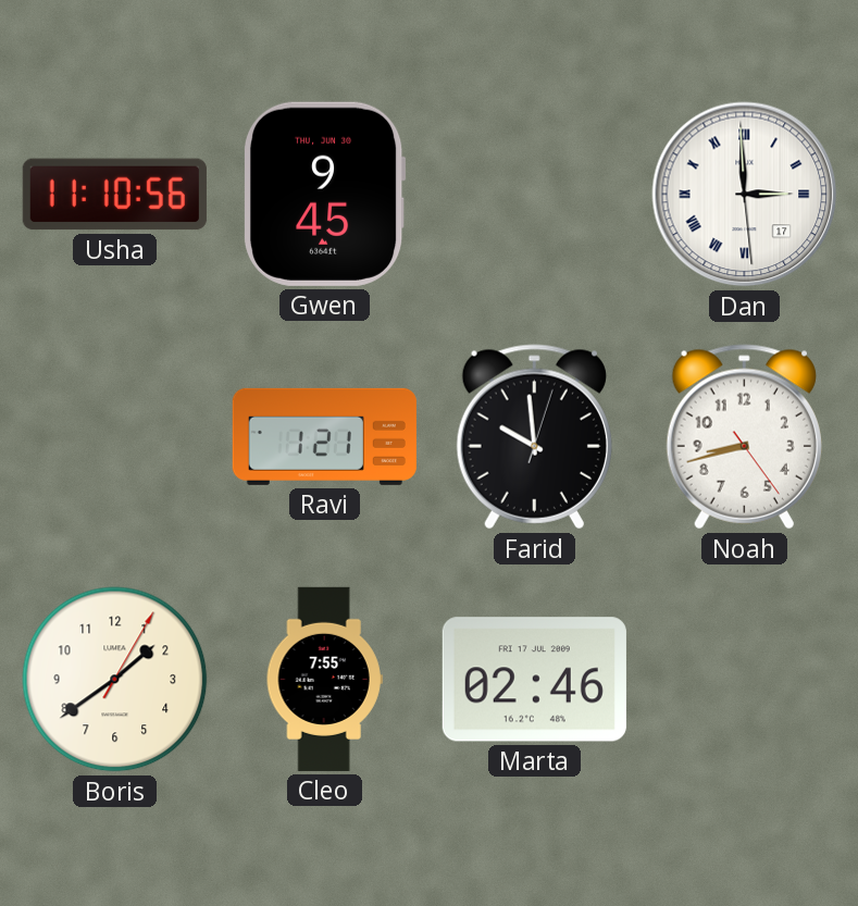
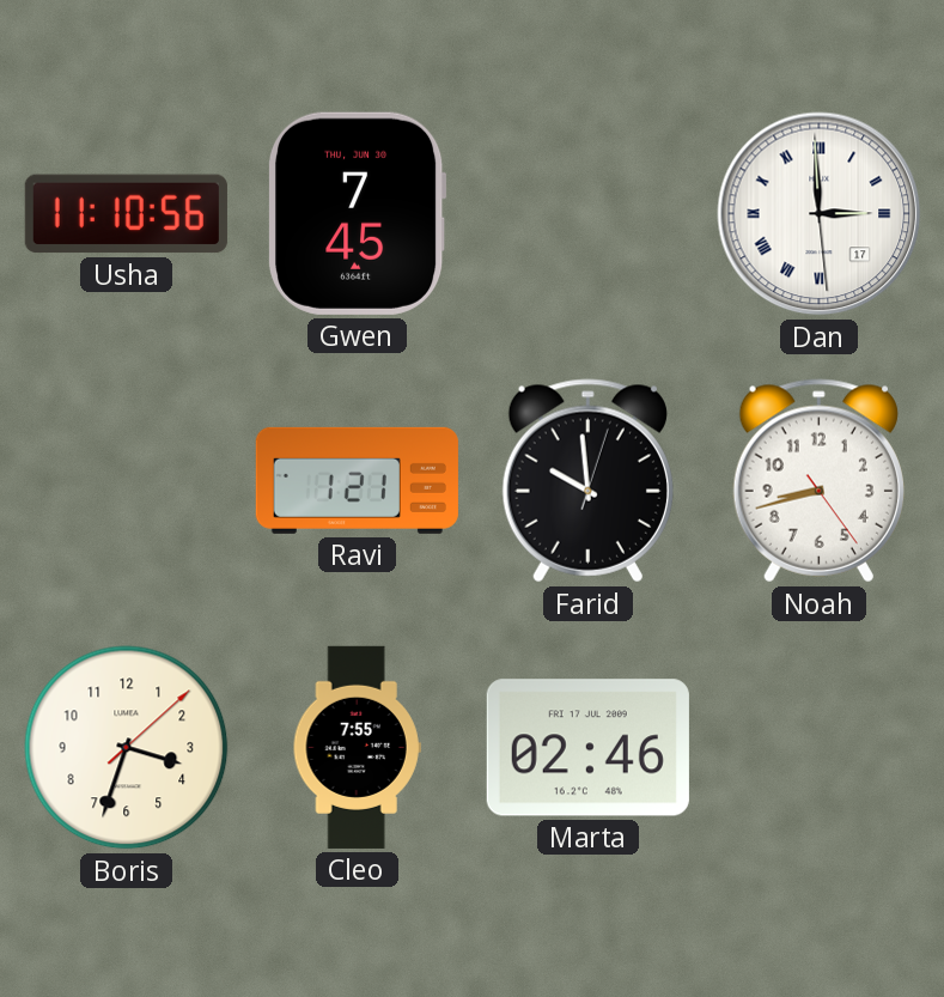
Gwen: 9:45 -> 7:45
Boris: 1:39 -> 3:33
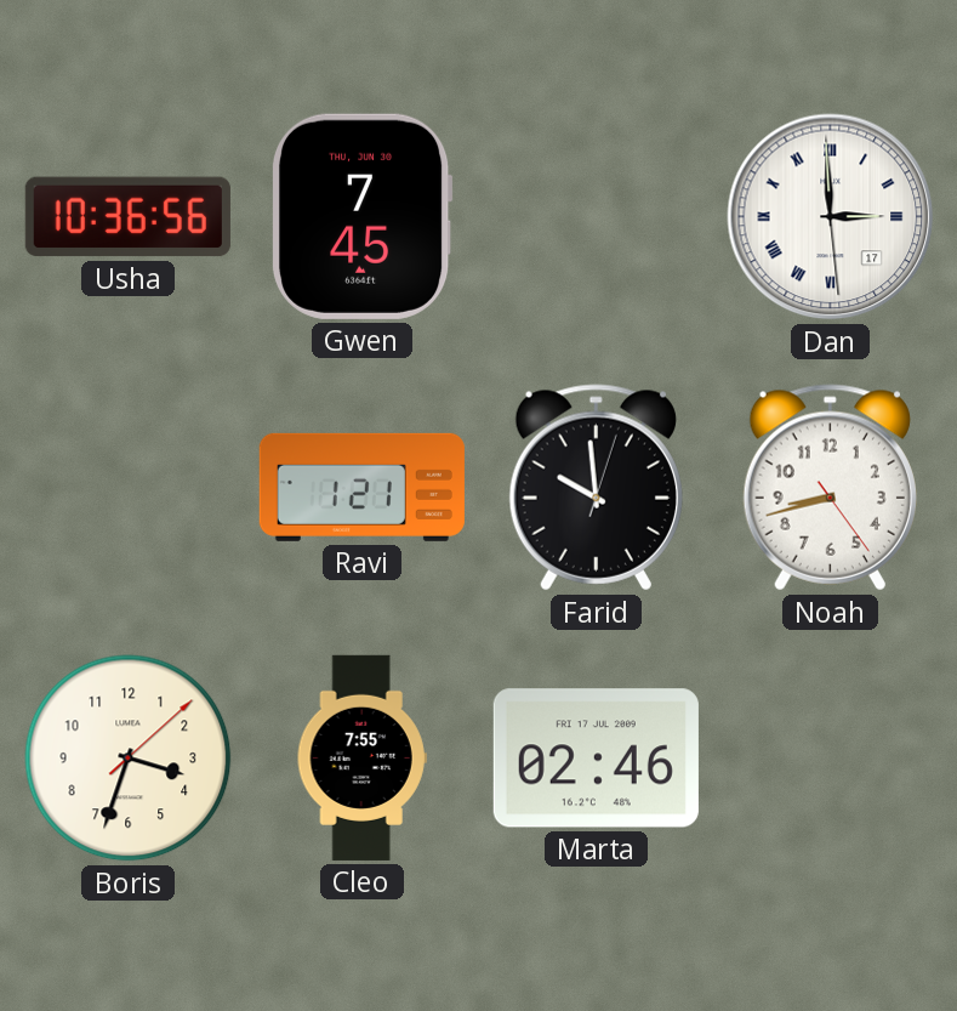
Usha: 11:10 -> 10:36
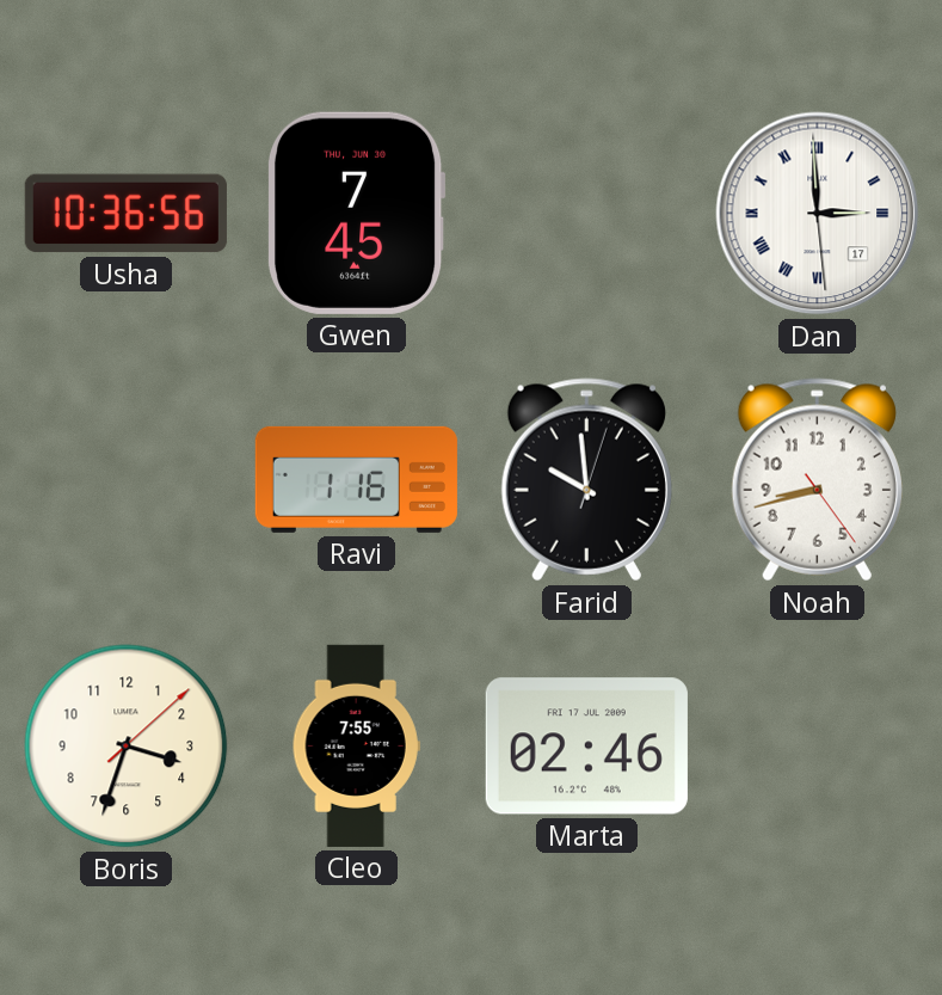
Ravi: 1:21 -> 1:16
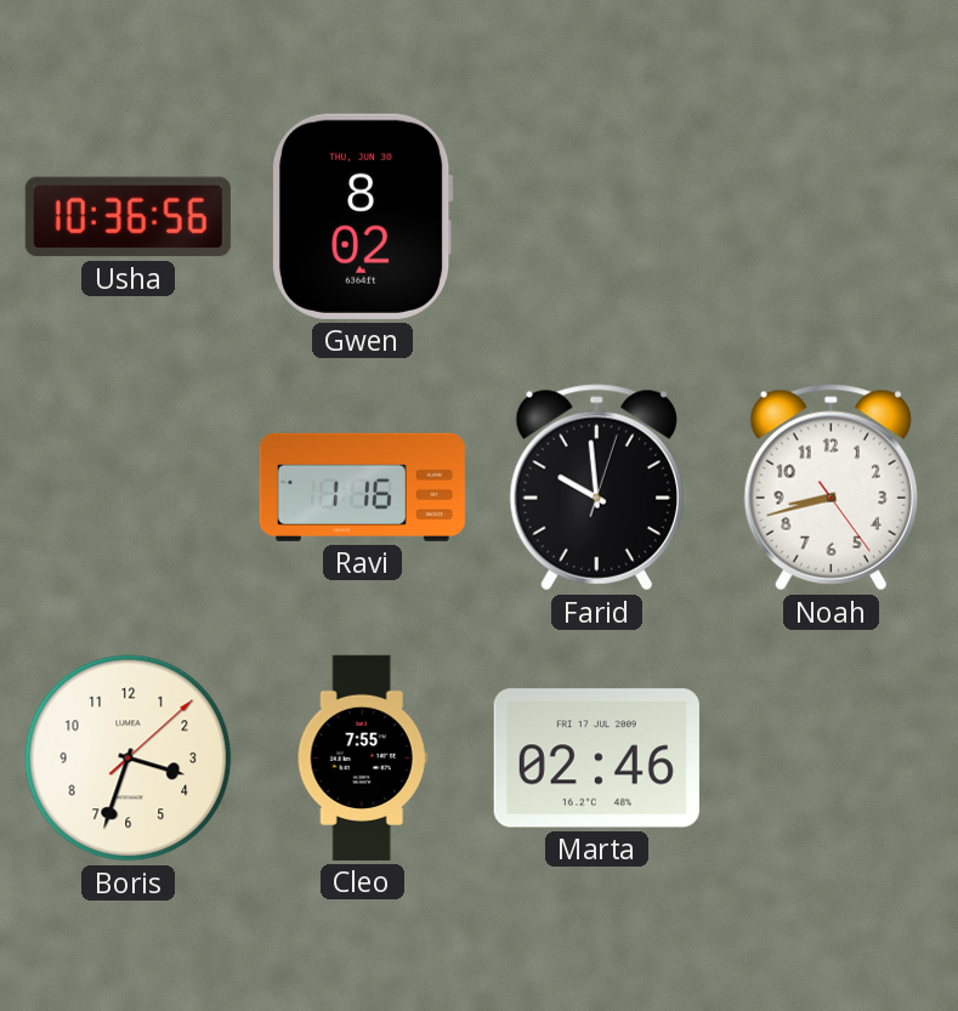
Gwen: 7:45 -> 8:02
Dan: 2:59 -> none
